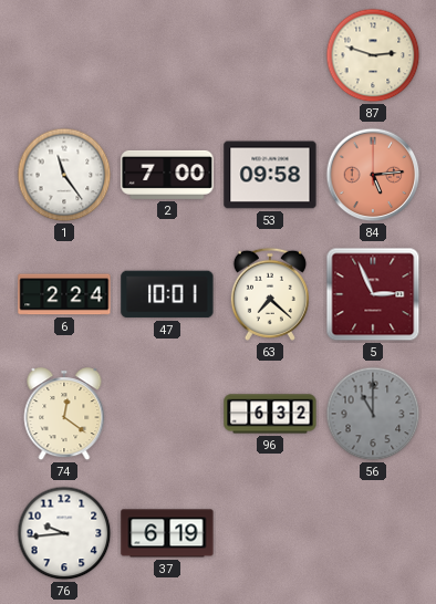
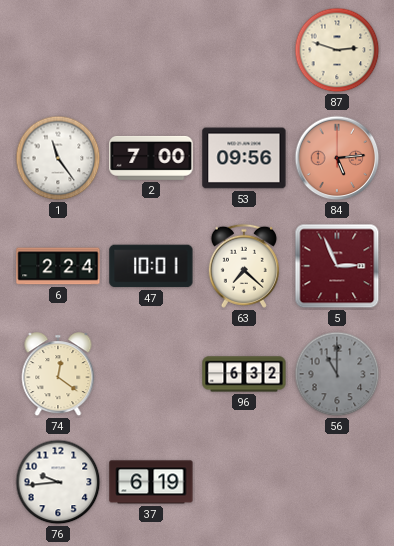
53: 09:58 -> 09:56
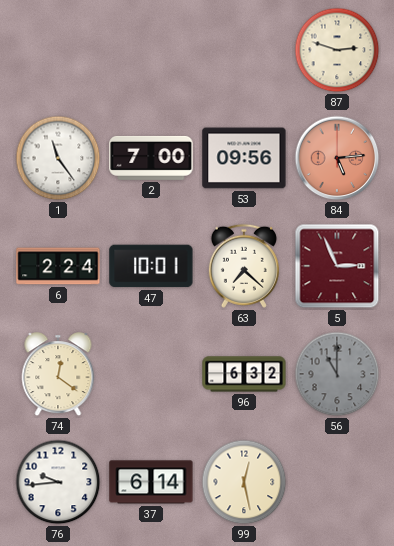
37: 6:19 -> 6:14
99: none -> 12:28
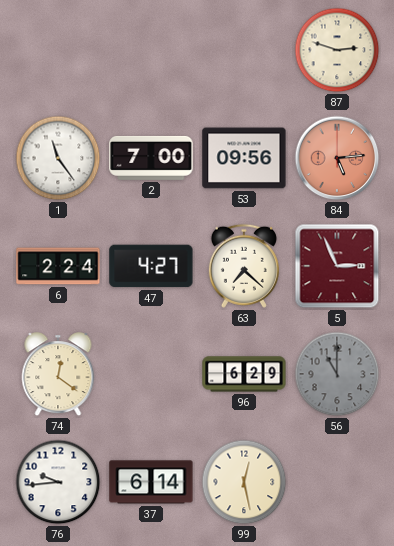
47: 10:01 -> 4:27
96: 6:32 -> 6:29
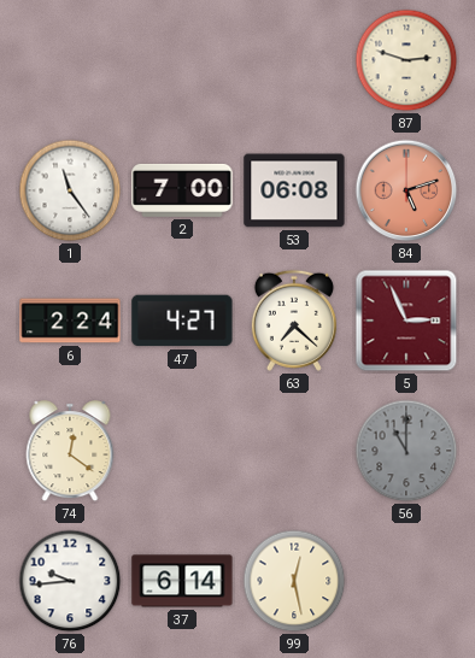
53: 09:56 -> 06:08
84: 5:14 -> 5:12
96: 6:29 -> none
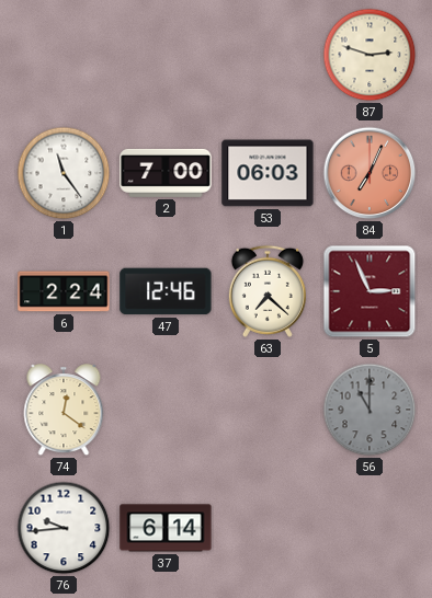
53: 06:08 -> 06:03
84: 5:12 -> 7:04
47: 4:27 -> 12:46
99: 12:28 -> none
